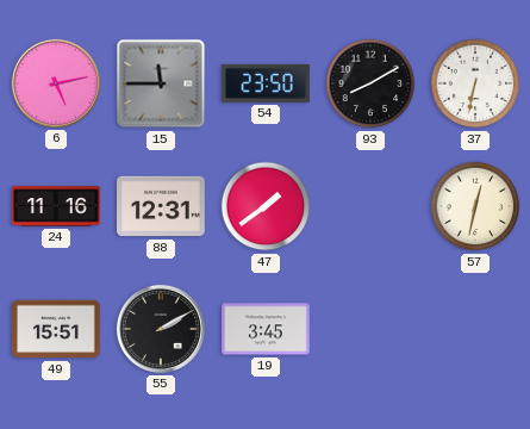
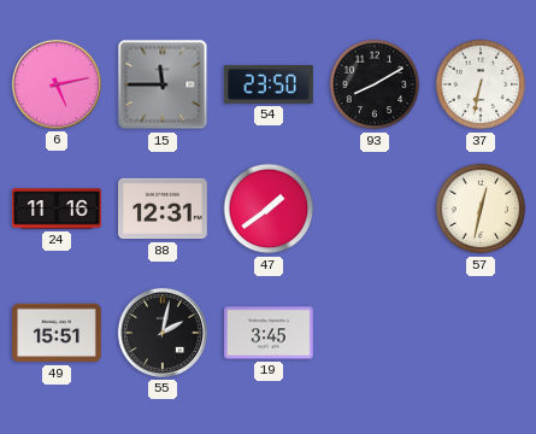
55: 2:10 -> 2:02
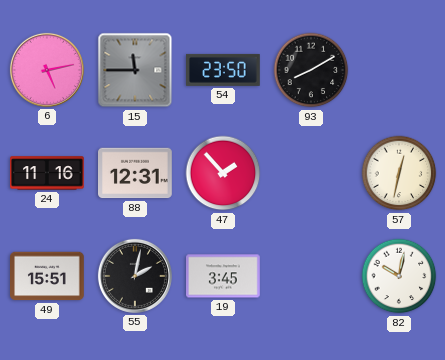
37: 6:32 -> none
47: 1:39 -> 1:53
82: none -> 10:02
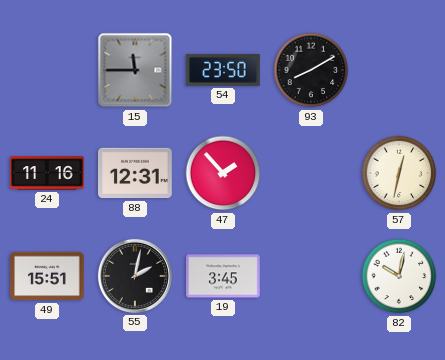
6: 5:13 -> none
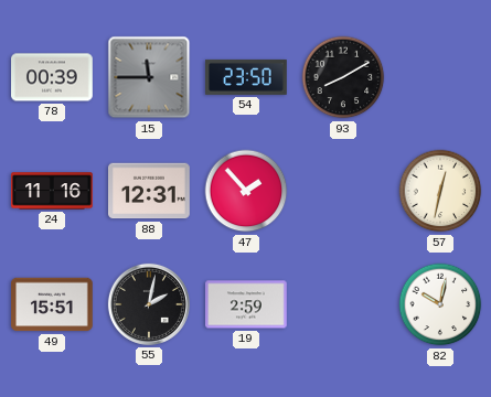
78: none -> 00:39
19: 3:45 -> 2:59
